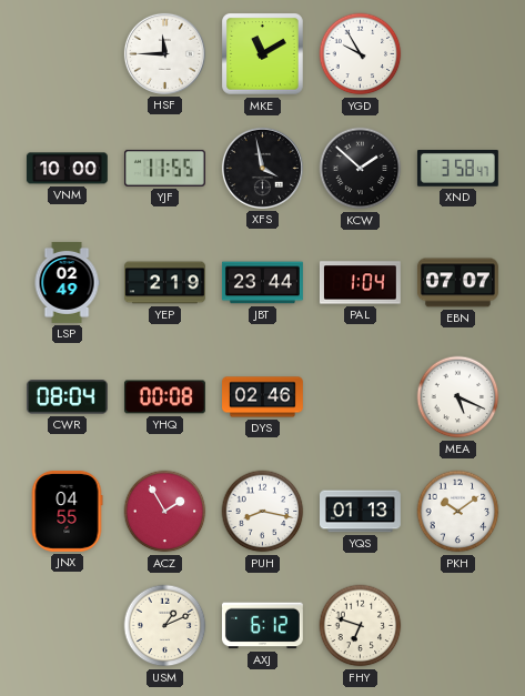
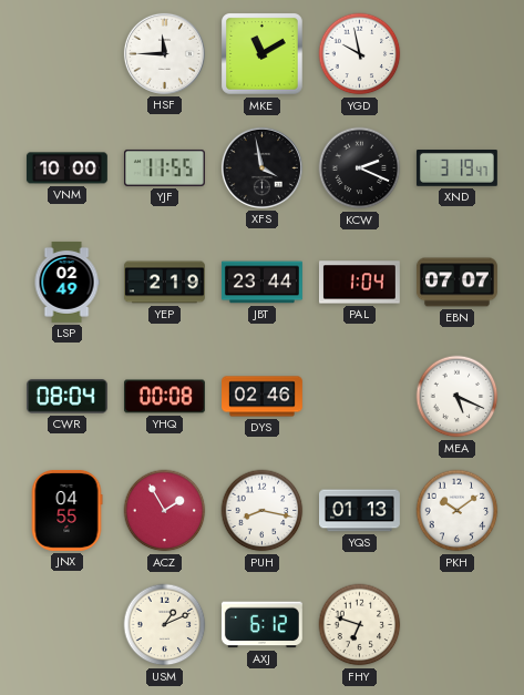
YGD: 9:55 -> 9:58
KCW: 1:52 -> 2:19
XND: 3:58 -> 3:19
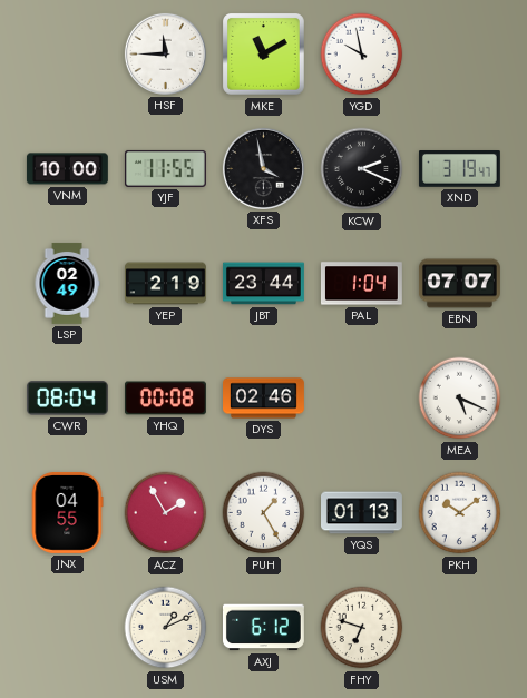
PUH: 8:17 -> 1:25
